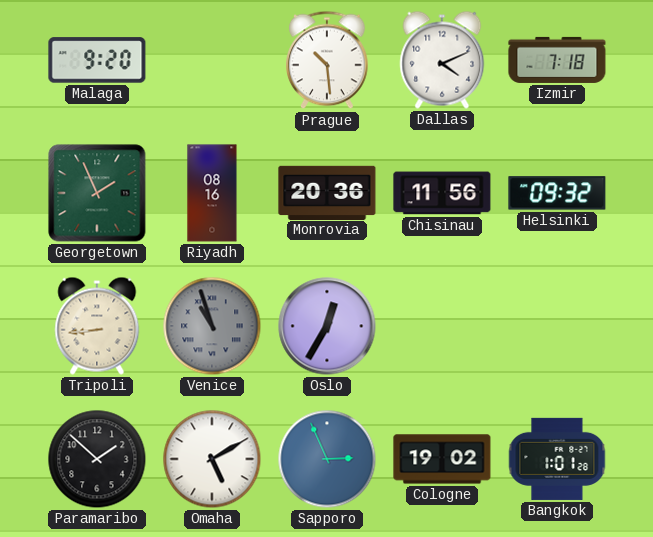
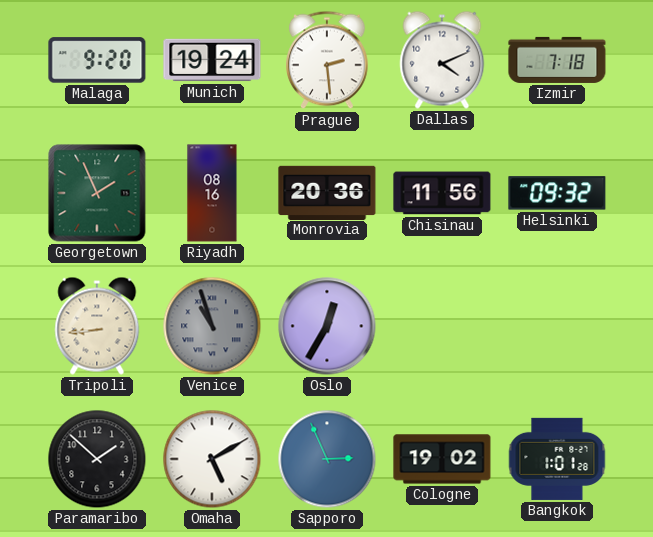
Munich: none -> 19:24
Prague: 10:29 -> 2:29
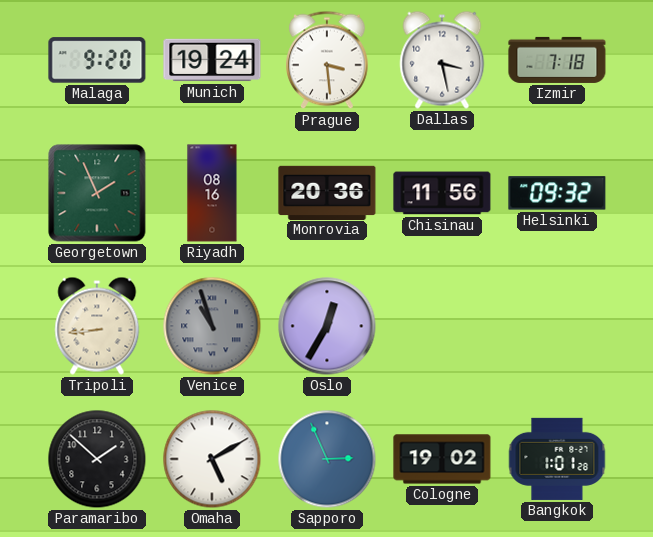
Prague: 2:29 -> 3:29
Dallas: 4:11 -> 3:28
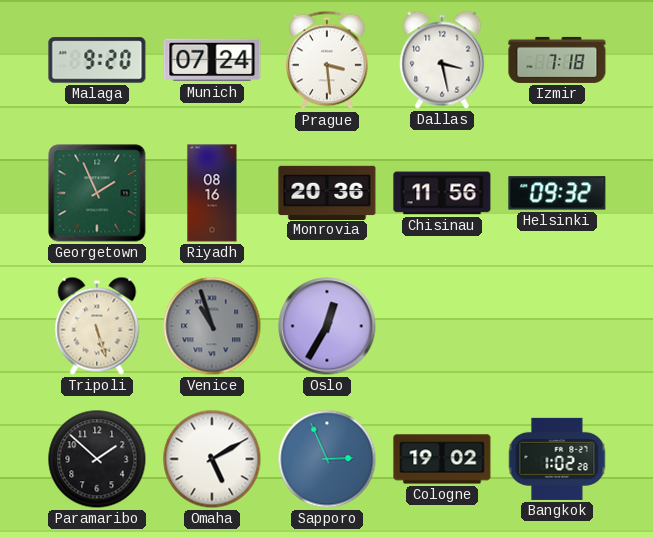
Munich: 19:24 -> 07:24
Tripoli: 8:44 -> 5:27
Bangkok: 1:01 -> 1:02
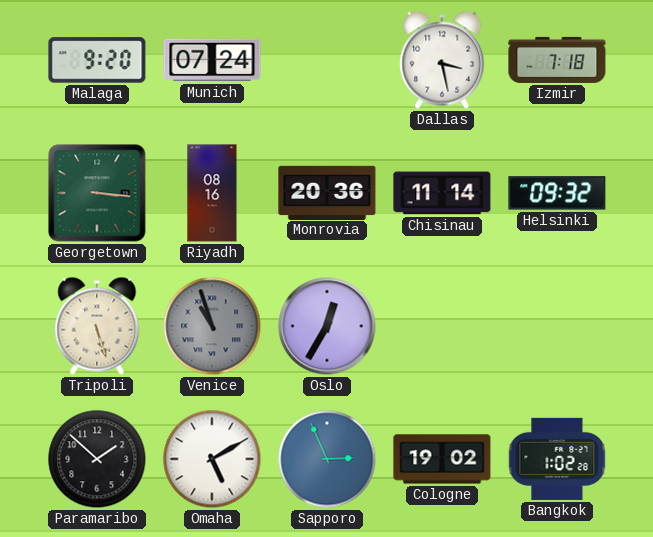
Prague: 3:29 -> none
Georgetown: 1:56 -> 3:16
Chisinau: 11:56 -> 11:14
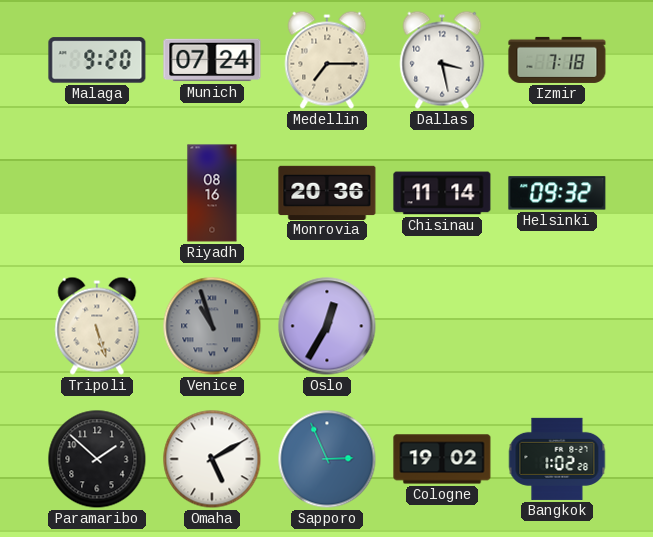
Medellin: none -> 7:15
Georgetown: 3:16 -> none
